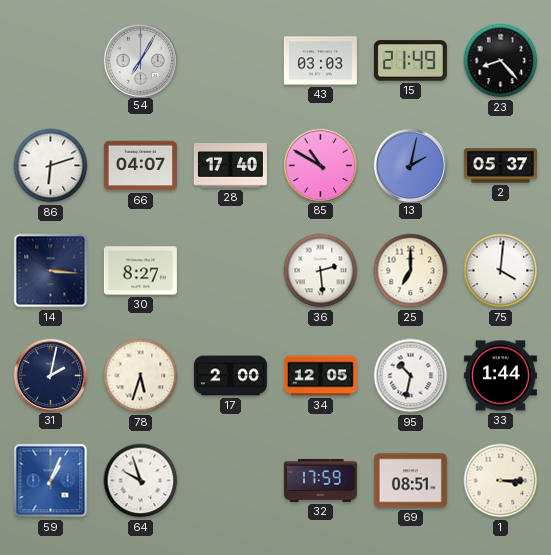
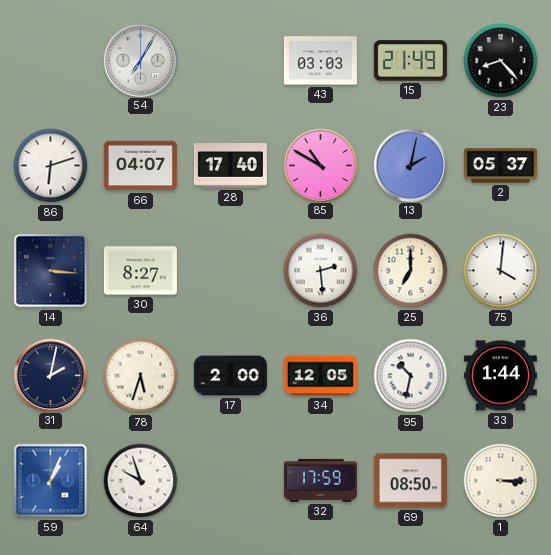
69: 08:51 -> 08:50
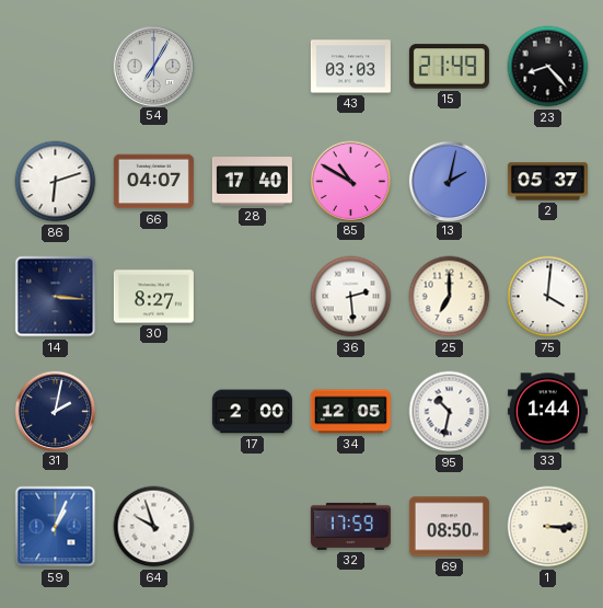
78: 5:33 -> none
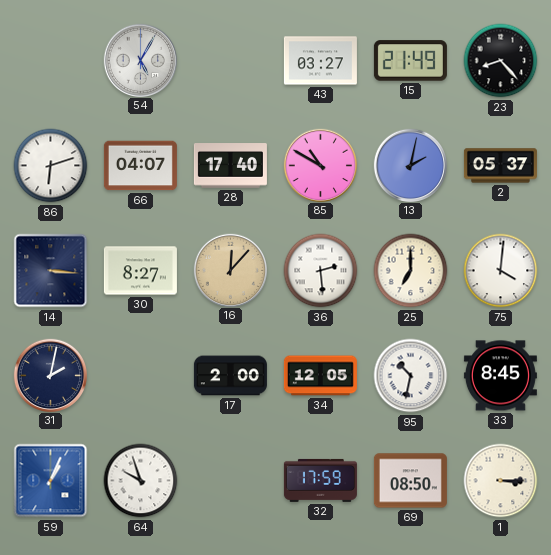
54: 7:05 -> 5:05
43: 03:03 -> 03:27
16: none -> 12:07
33: 1:44 -> 8:45
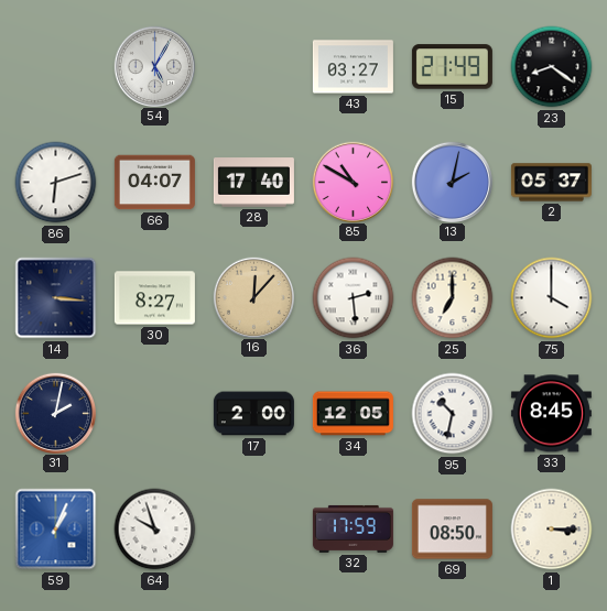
23: 8:23 -> 8:21
75: 4:01 -> 4:00
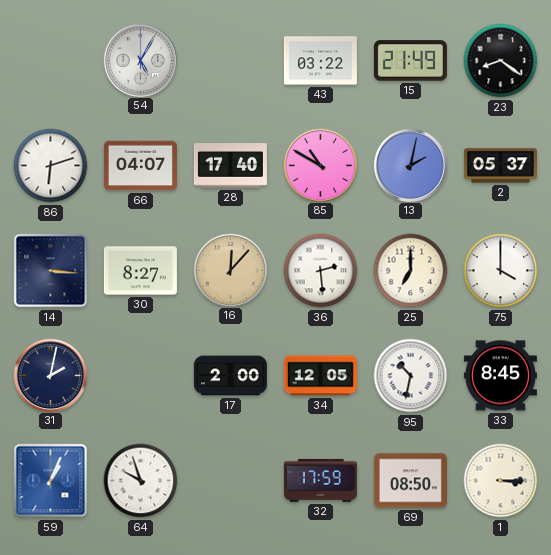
43: 03:27 -> 03:22
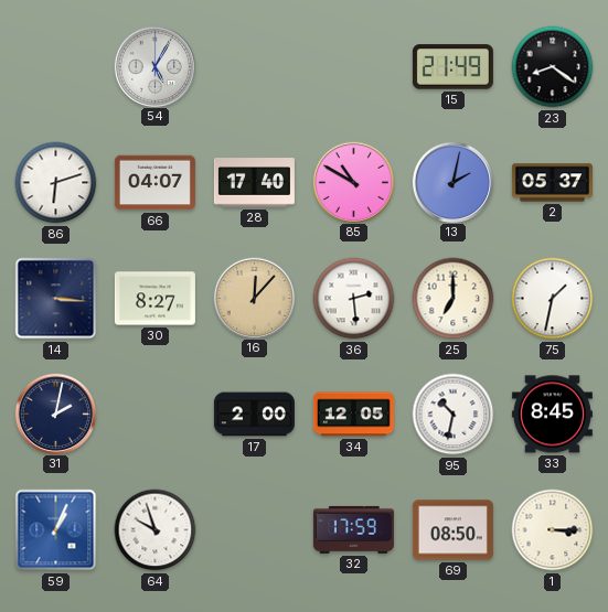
43: 03:22 -> none
75: 4:00 -> 1:32
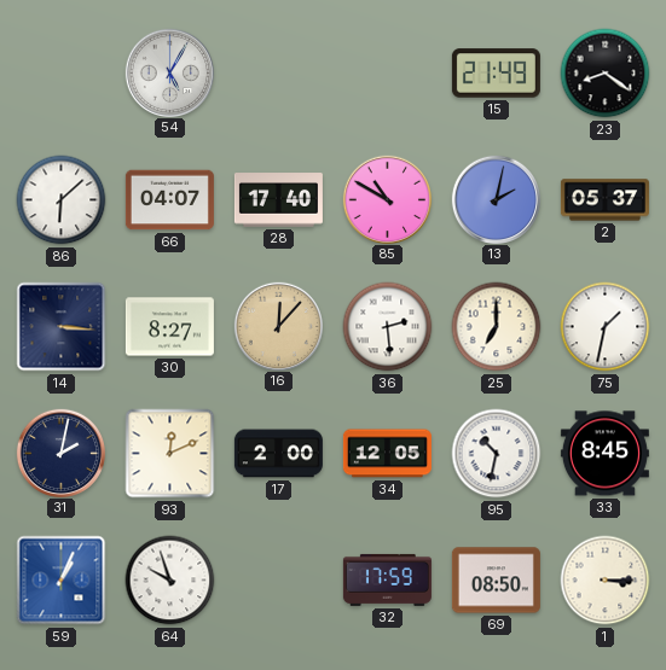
86: 6:12 -> 6:08
93: none -> 12:11
